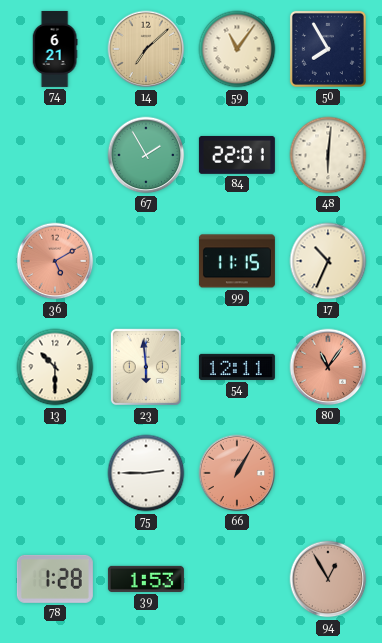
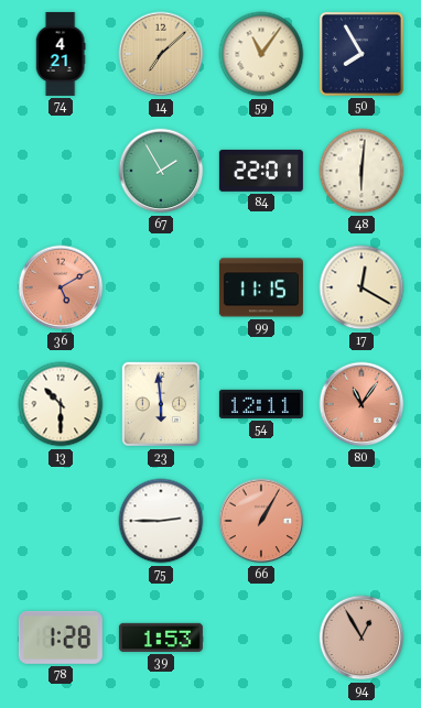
74: 6:21 -> 4:21
17: 10:34 -> 12:20
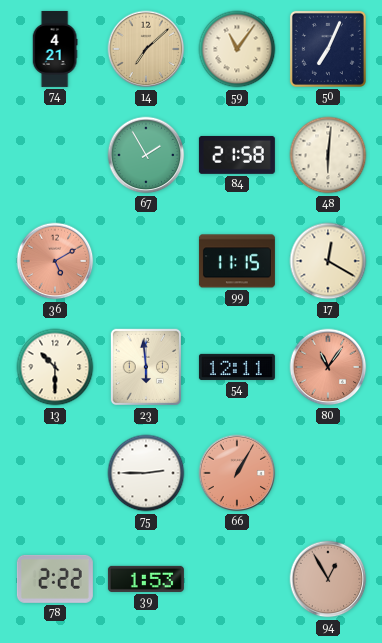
50: 7:55 -> 7:04
84: 22:01 -> 21:58
78: 1:28 -> 2:22
